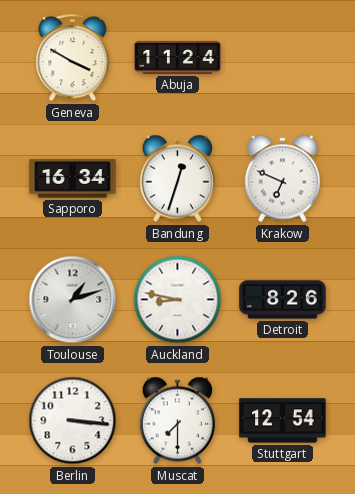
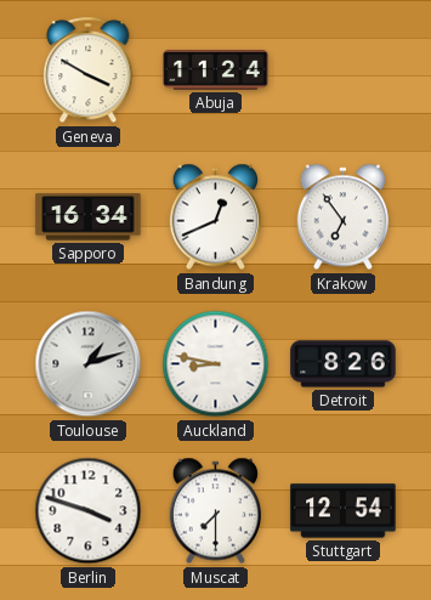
Bandung: 12:33 -> 12:41
Krakow: 6:49 -> 6:54
Berlin: 3:16 -> 3:48
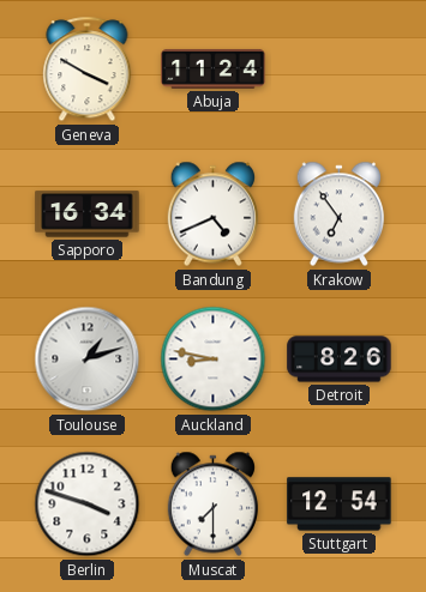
Bandung: 12:41 -> 4:41
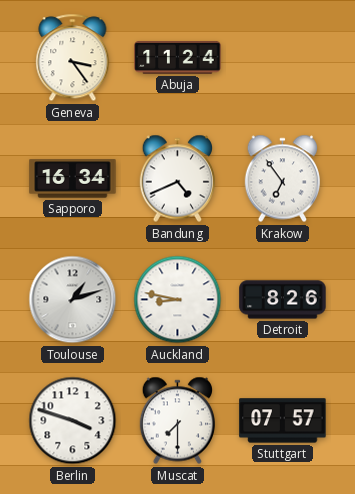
Geneva: 3:50 -> 3:24
Stuttgart: 12:54 -> 07:57
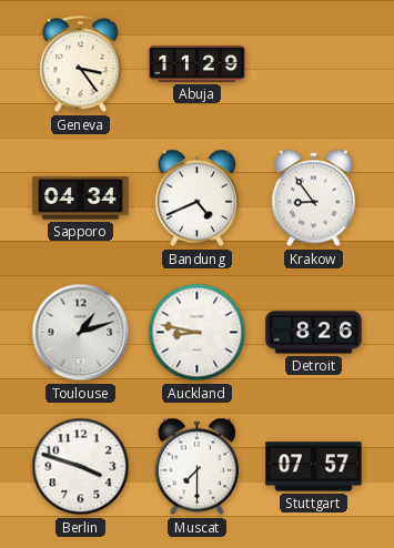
Abuja: 11:24 -> 11:29
Sapporo: 16:34 -> 04:34
Krakow: 6:54 -> 8:54
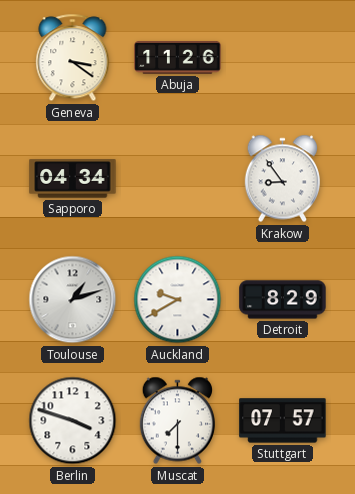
Geneva: 3:24 -> 3:21
Abuja: 11:29 -> 11:26
Bandung: 4:41 -> none
Auckland: 8:47 -> 9:40
Detroit: 8:26 -> 8:29
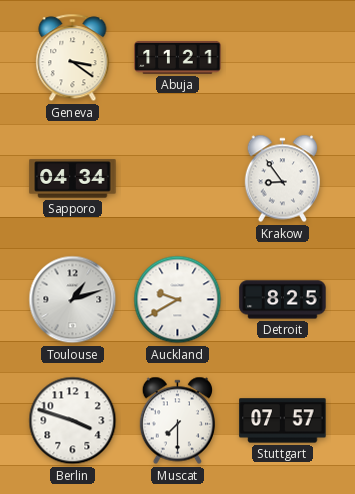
Abuja: 11:26 -> 11:21
Detroit: 8:29 -> 8:25
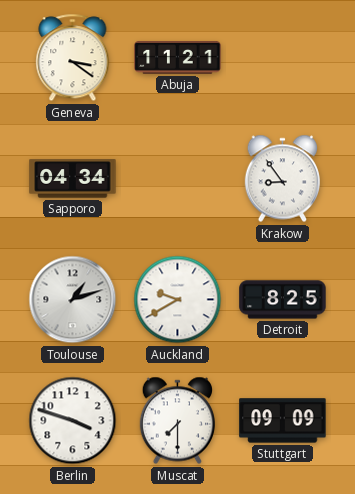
Stuttgart: 07:57 -> 09:09
